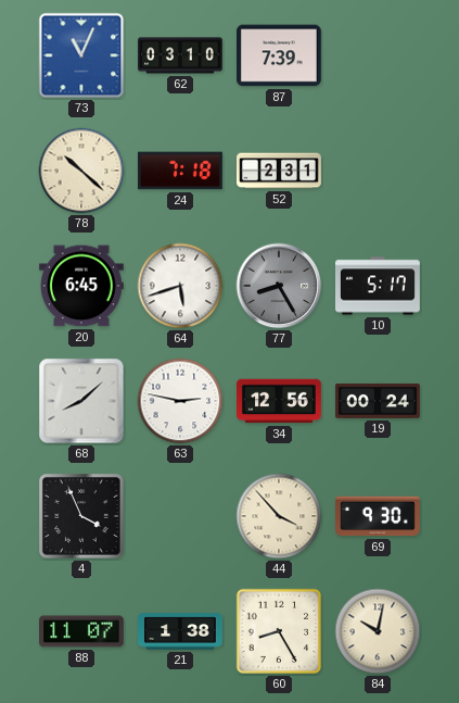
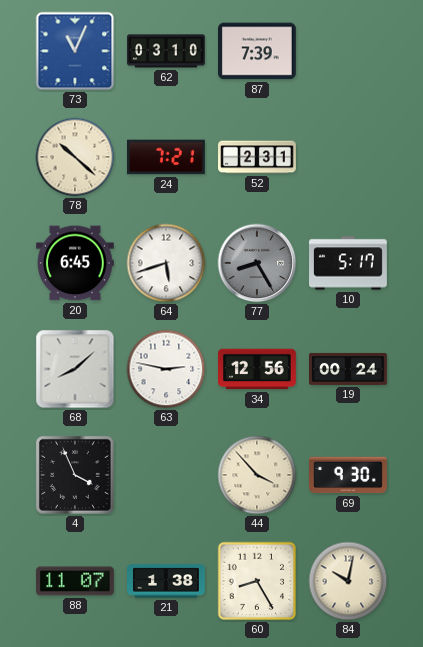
24: 7:18 -> 7:21
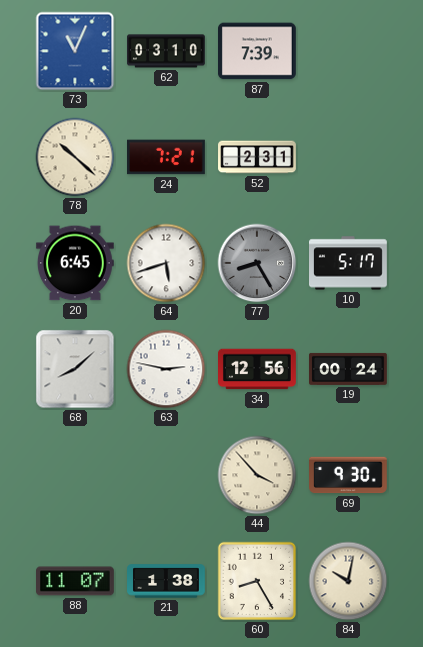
4: 3:56 -> none
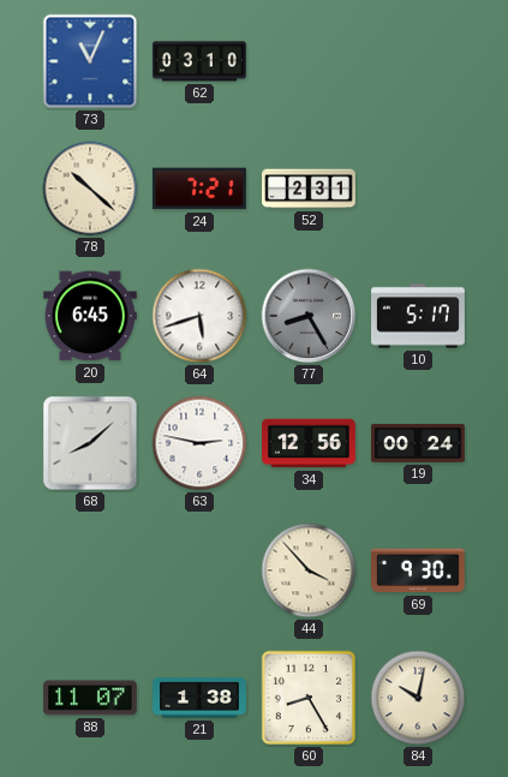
87: 7:39 -> none
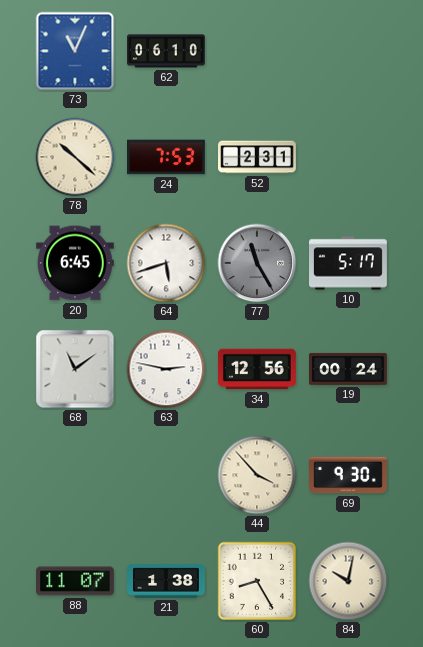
62: 03:10 -> 06:10
24: 7:21 -> 7:53
77: 8:25 -> 11:25
68: 8:08 -> 11:09
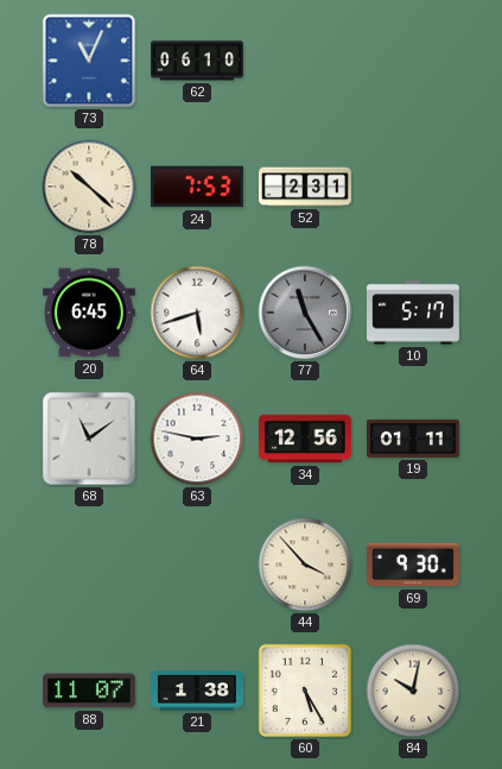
19: 00:24 -> 01:11
60: 8:25 -> 5:25
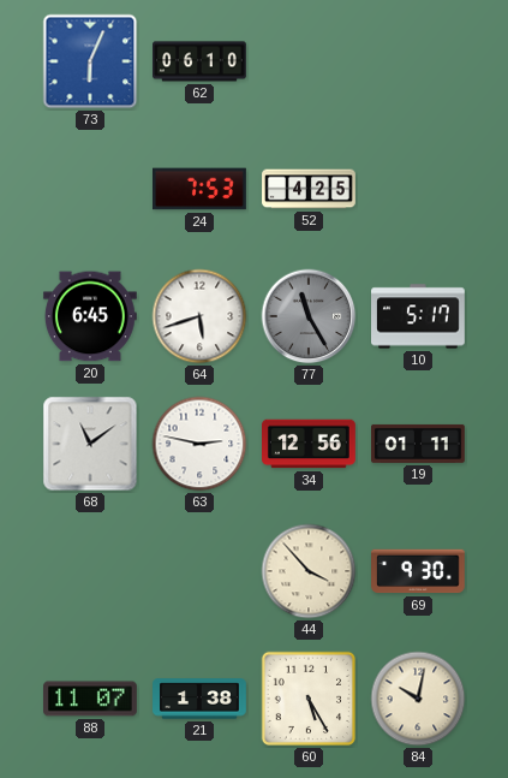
73: 11:04 -> 6:04
78: 10:22 -> none
52: 2:31 -> 4:25
